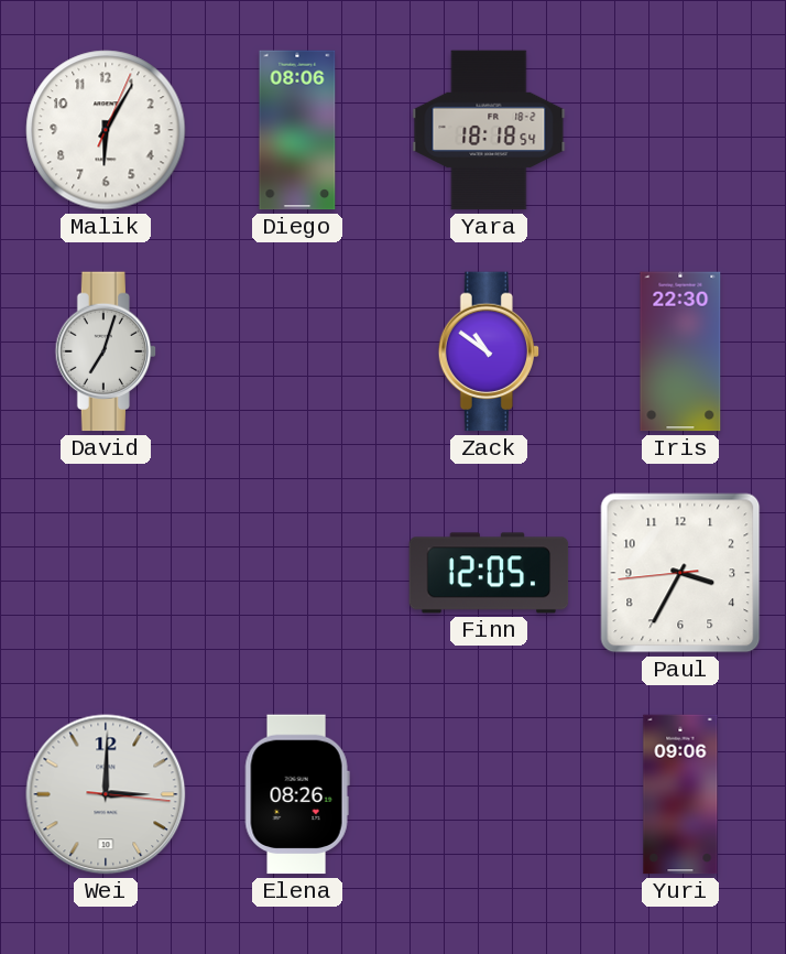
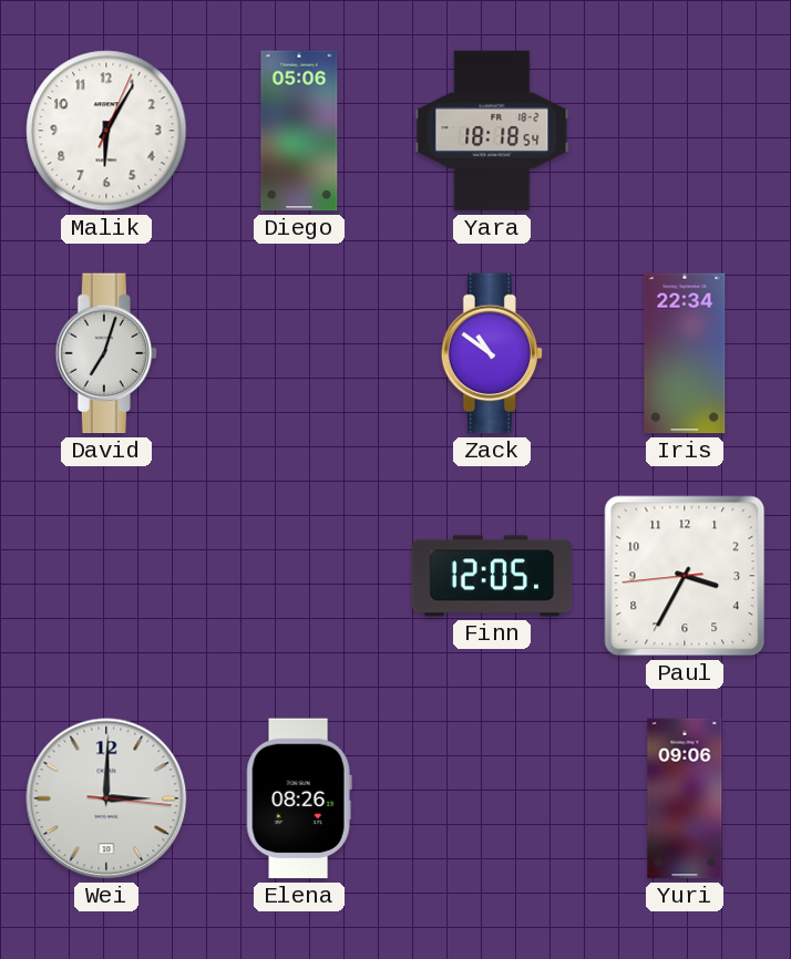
Diego: 08:06 -> 05:06
Iris: 22:30 -> 22:34
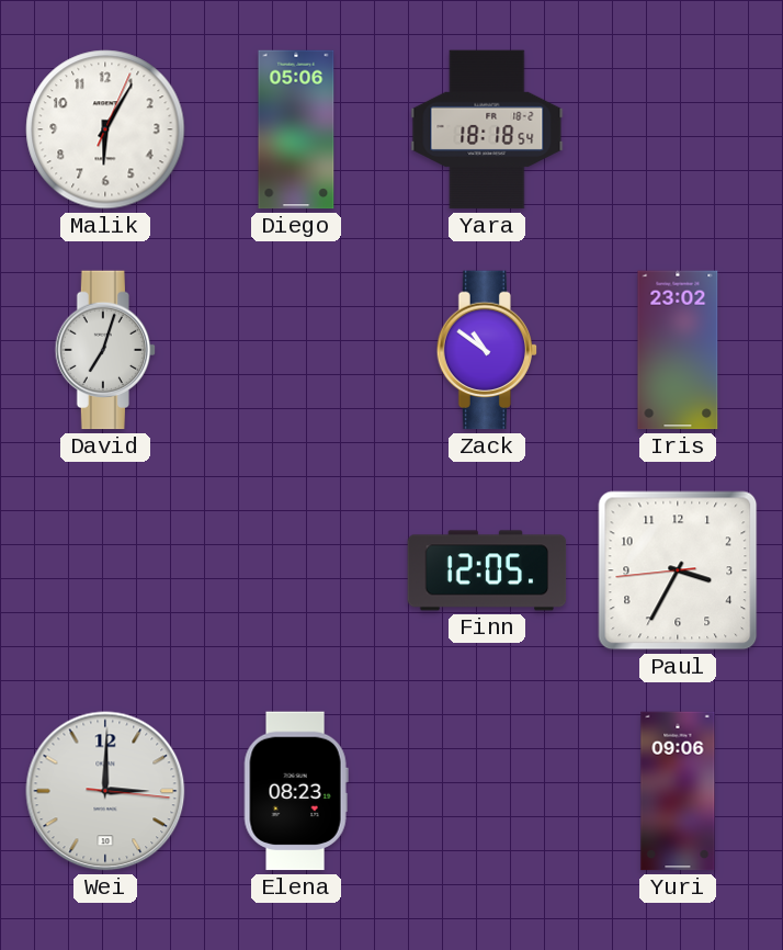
Iris: 22:34 -> 23:02
Elena: 08:26 -> 08:23
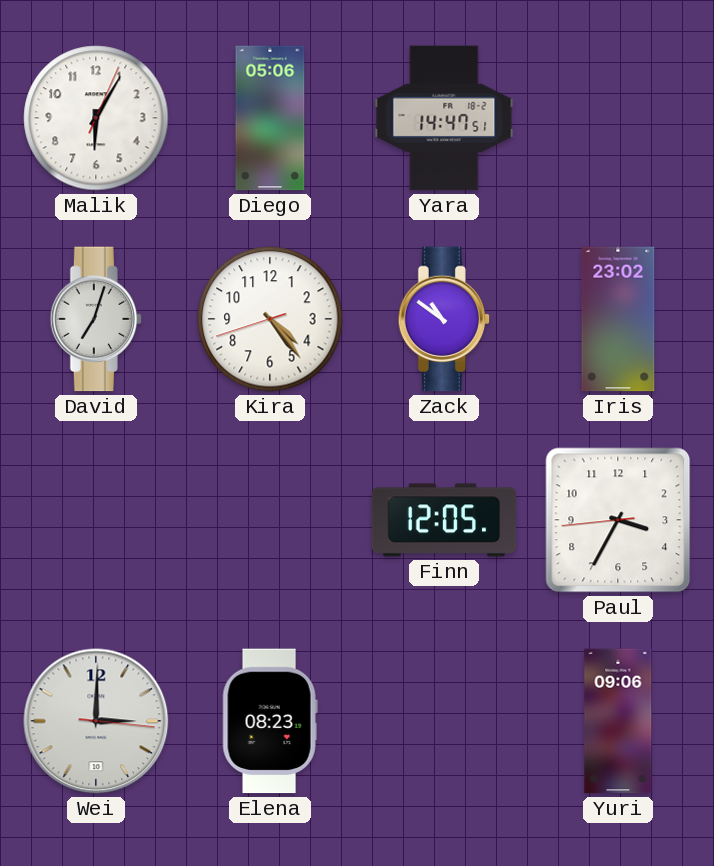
Yara: 18:18 -> 14:47
Kira: none -> 4:23
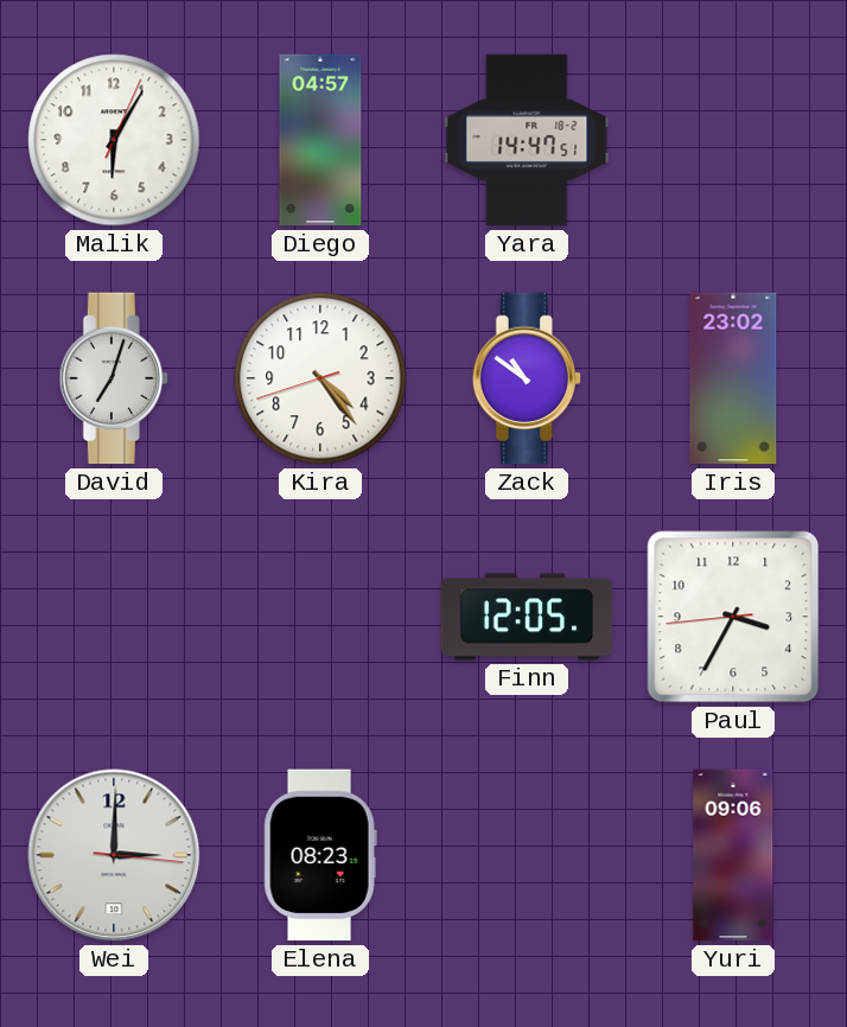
Diego: 05:06 -> 04:57
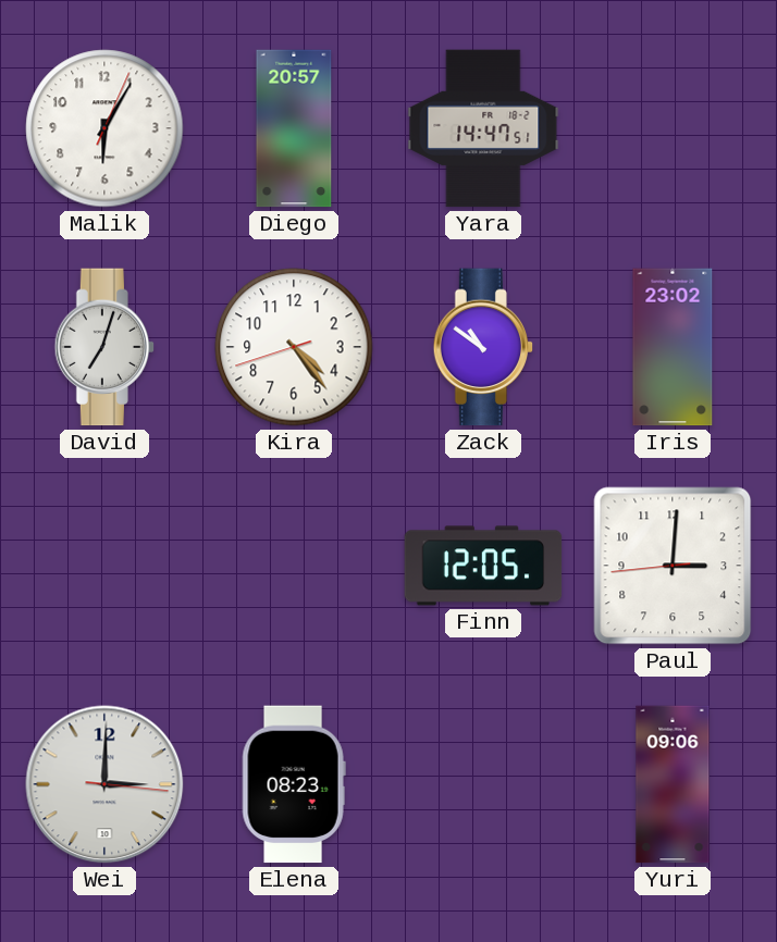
Diego: 04:57 -> 20:57
Paul: 3:34 -> 3:00
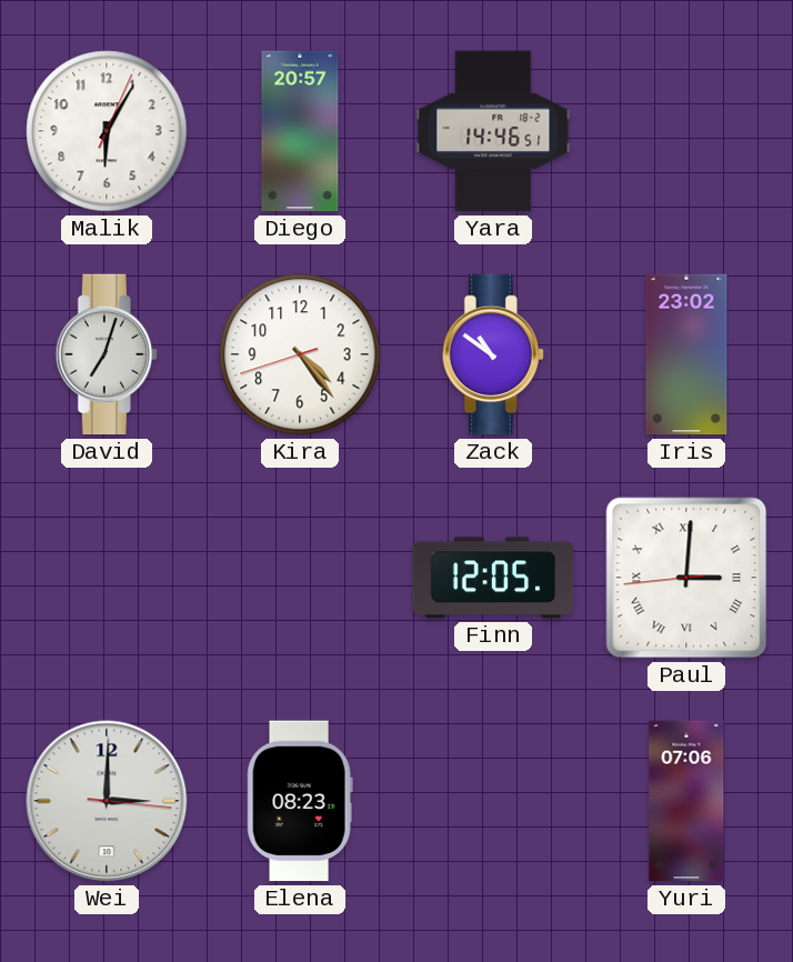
Yara: 14:47 -> 14:46
Paul numerals: Arabic -> Roman
Yuri: 09:06 -> 07:06
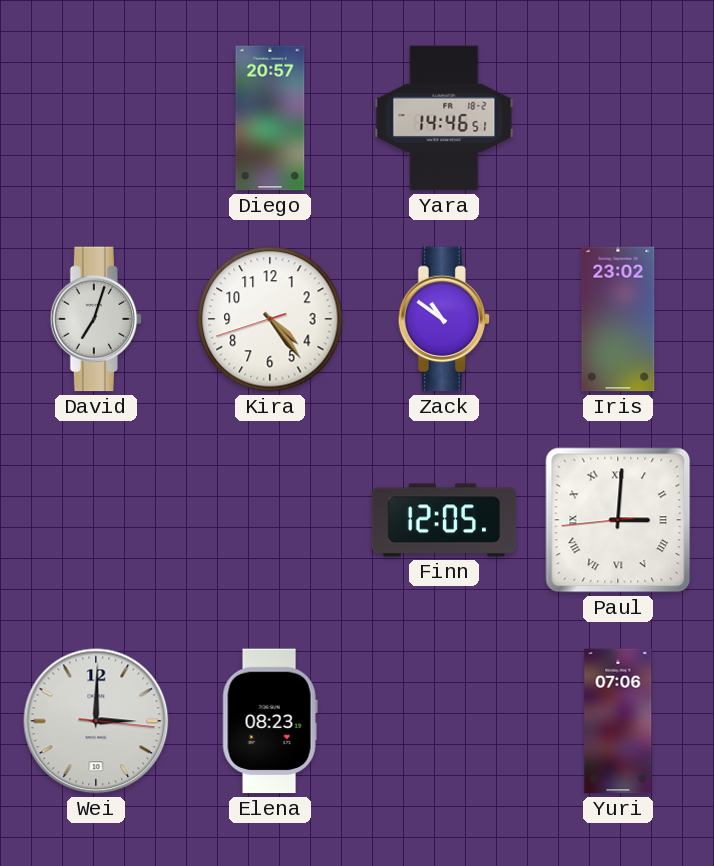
Malik: 6:05 -> none
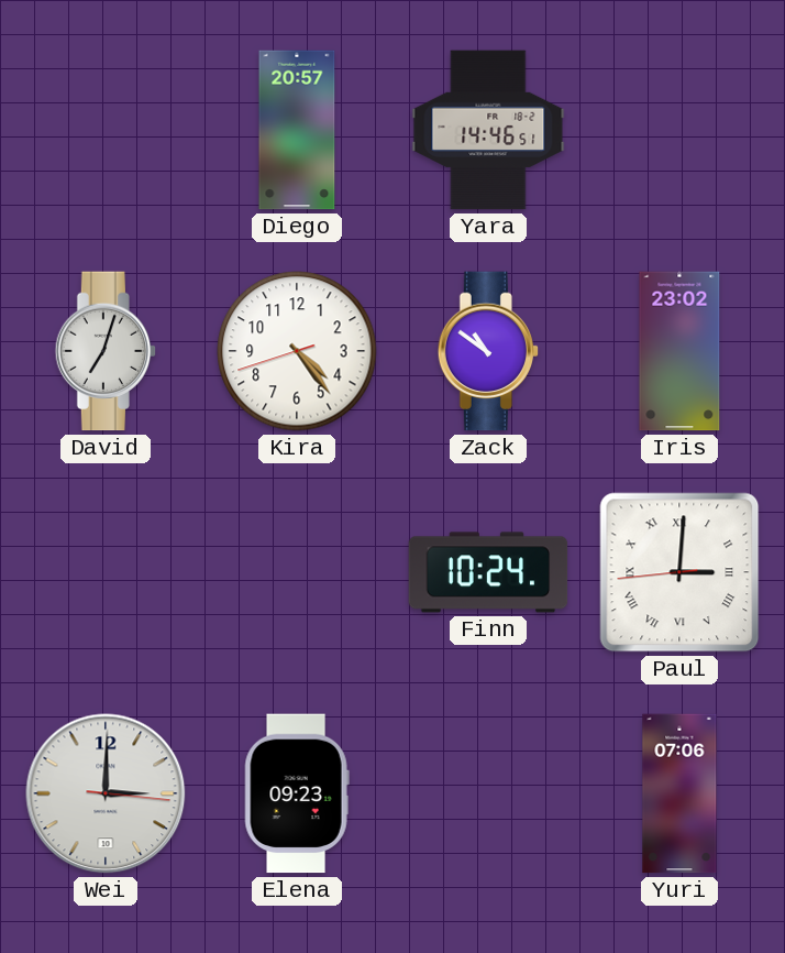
Finn: 12:05 -> 10:24
Elena: 08:23 -> 09:23
